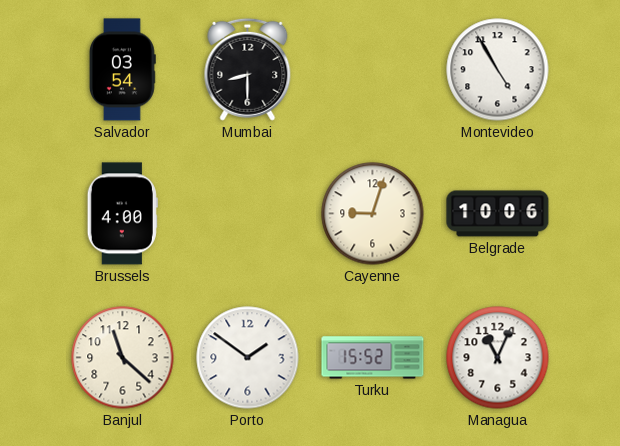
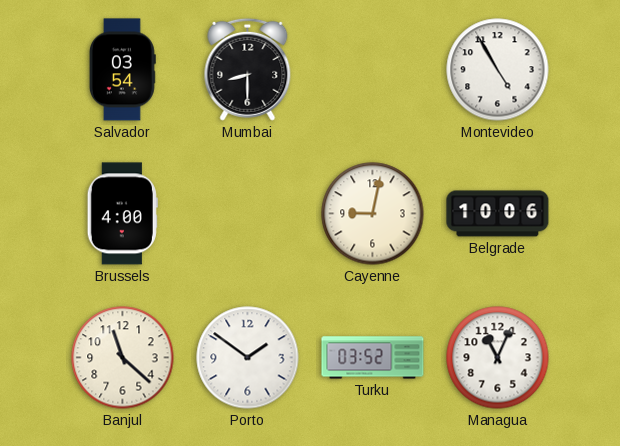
Cayenne: 9:03 -> 9:02
Turku: 15:52 -> 03:52
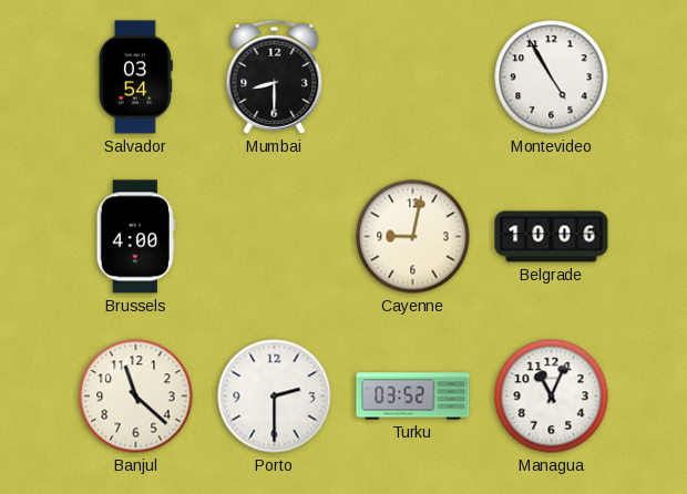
Porto: 1:51 -> 2:30
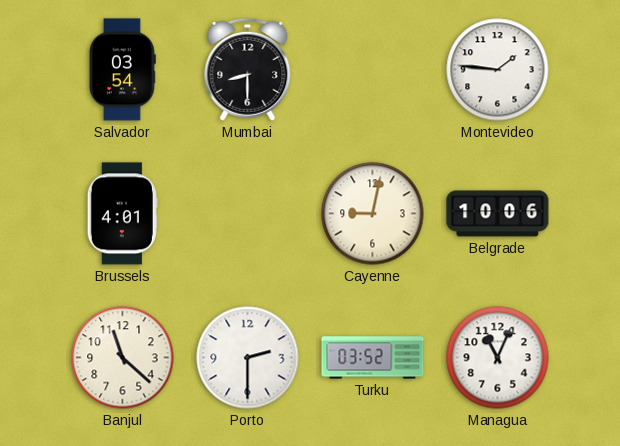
Montevideo: 4:55 -> 1:46
Brussels: 4:00 -> 4:01
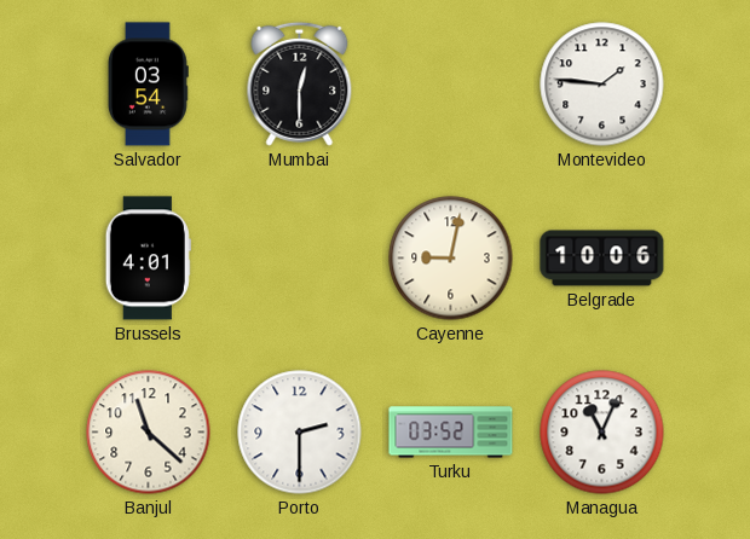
Mumbai: 8:30 -> 12:30
